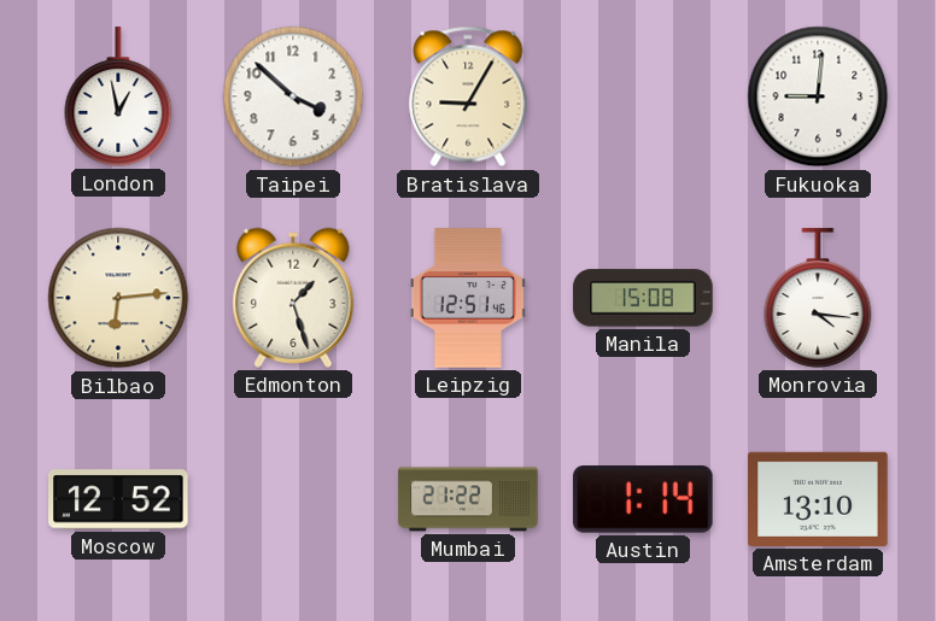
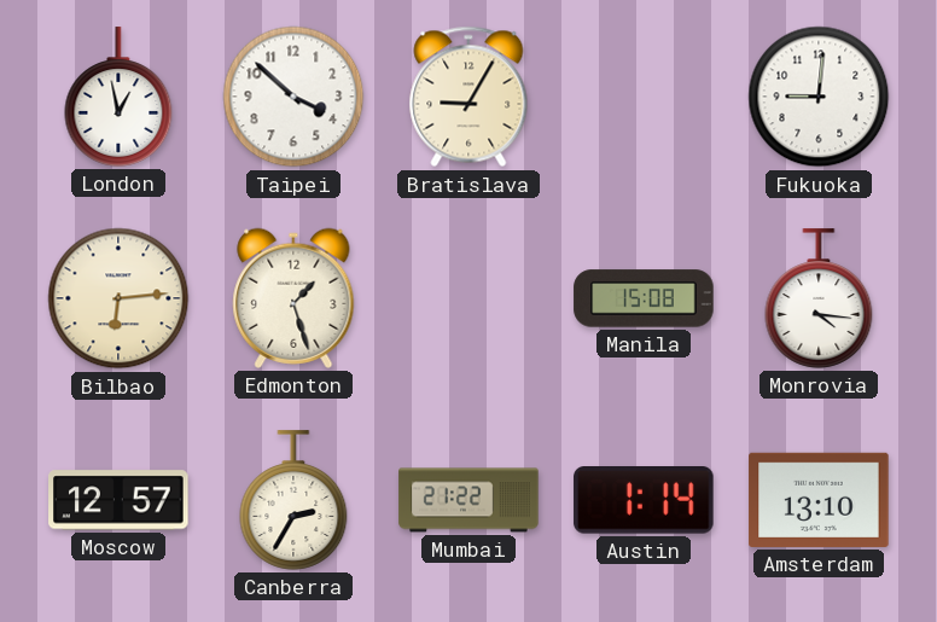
Leipzig: 12:51 -> none
Moscow: 12:52 -> 12:57
Canberra: none -> 2:35
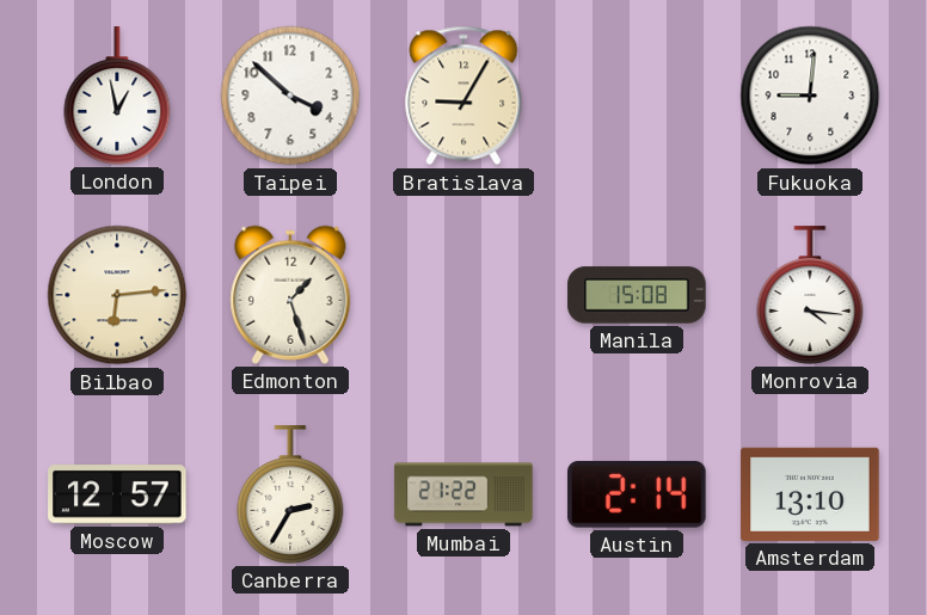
Austin: 1:14 -> 2:14
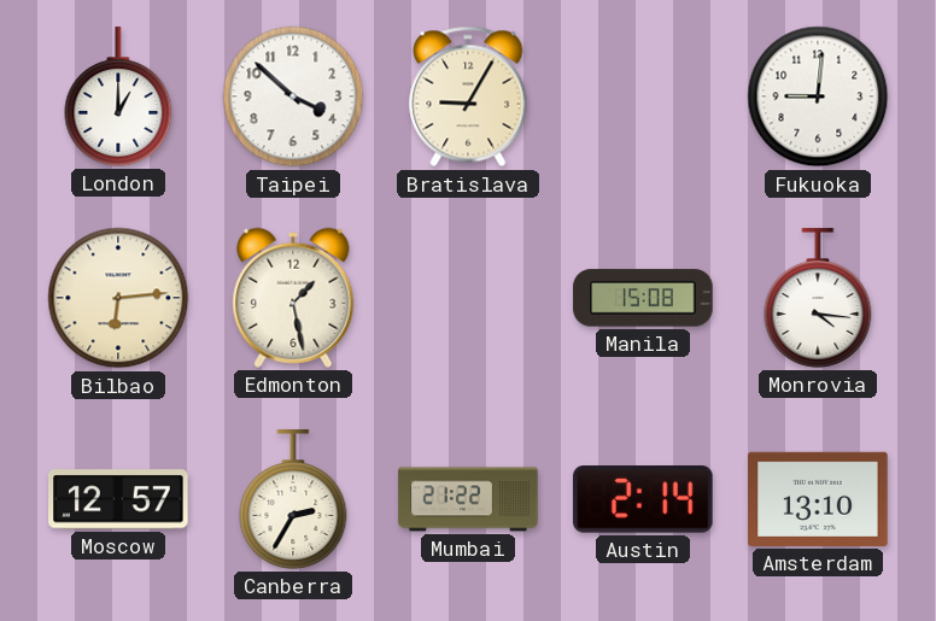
London: 12:58 -> 1:00
Edmonton: 1:27 -> 1:28
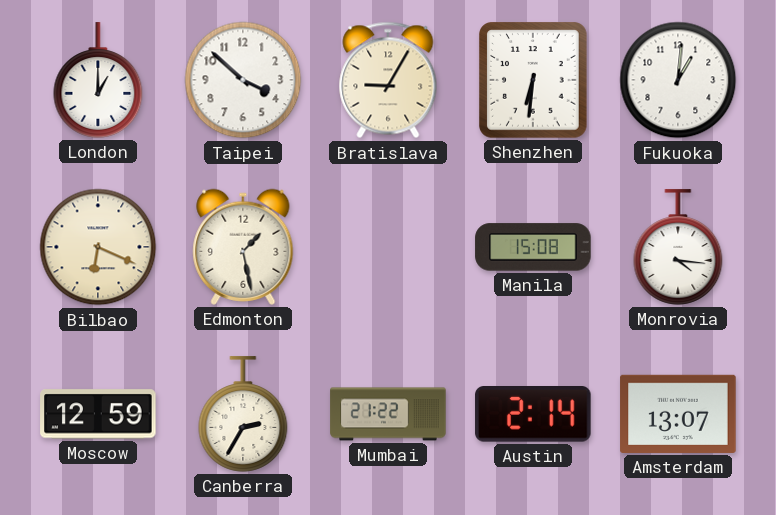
Shenzhen: none -> 6:31
Fukuoka: 9:01 -> 1:01
Bilbao: 6:14 -> 6:19
Moscow: 12:57 -> 12:59
Amsterdam: 13:10 -> 13:07
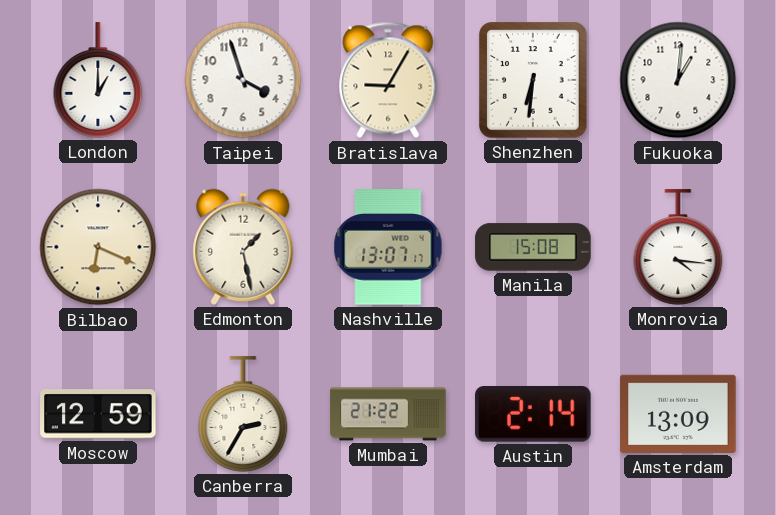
Taipei: 3:52 -> 3:57
Nashville: none -> 13:07
Amsterdam: 13:07 -> 13:09
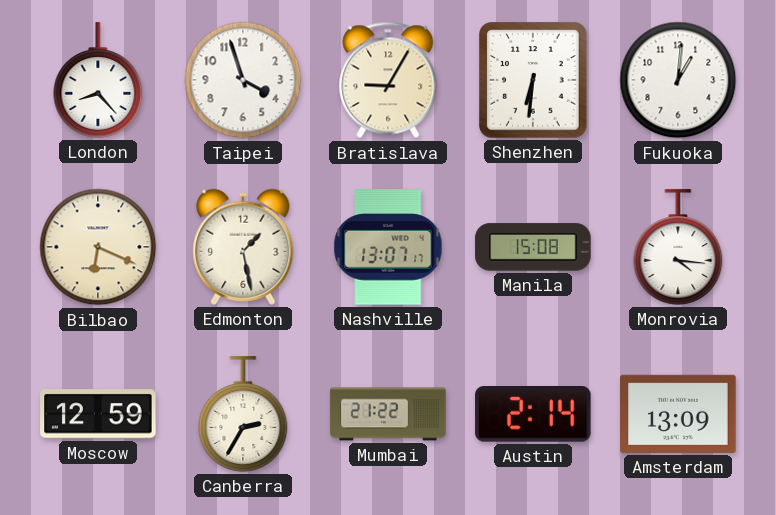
London: 1:00 -> 8:23
